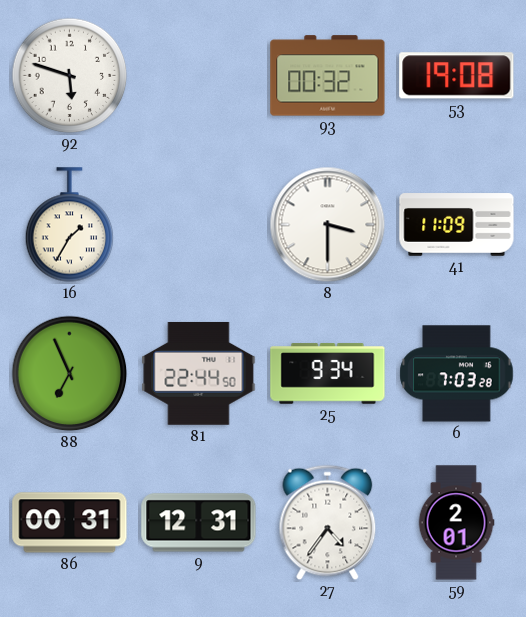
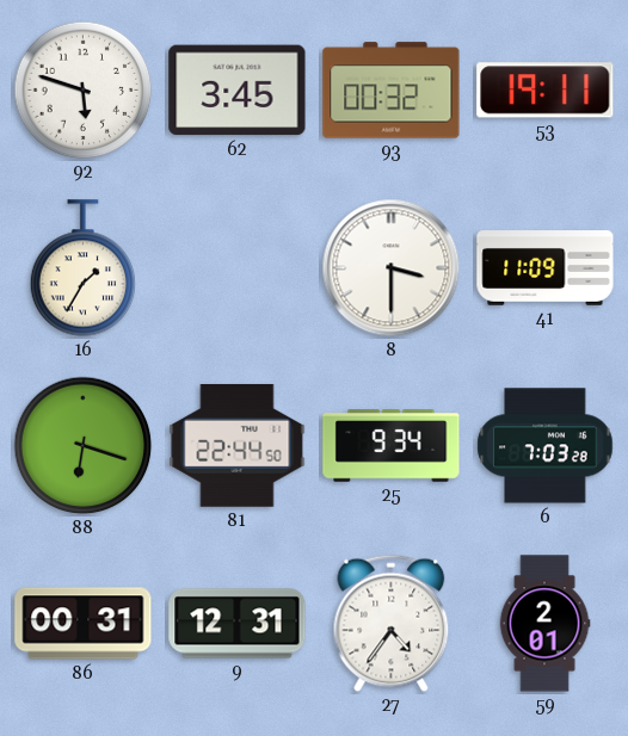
62: none -> 3:45
53: 19:08 -> 19:11
88: 6:56 -> 6:18
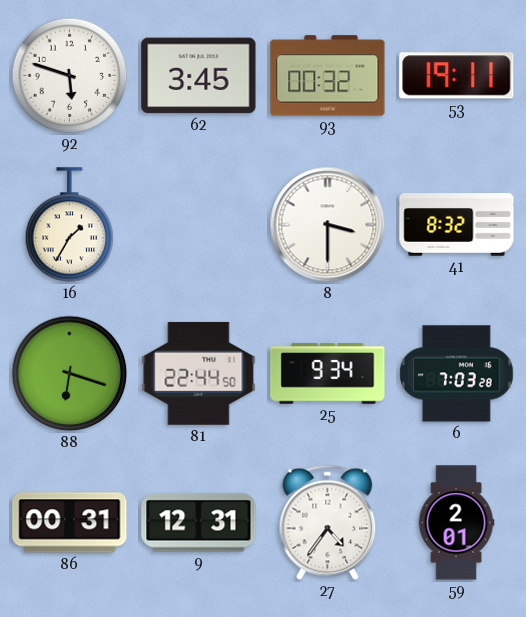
41: 11:09 -> 8:32
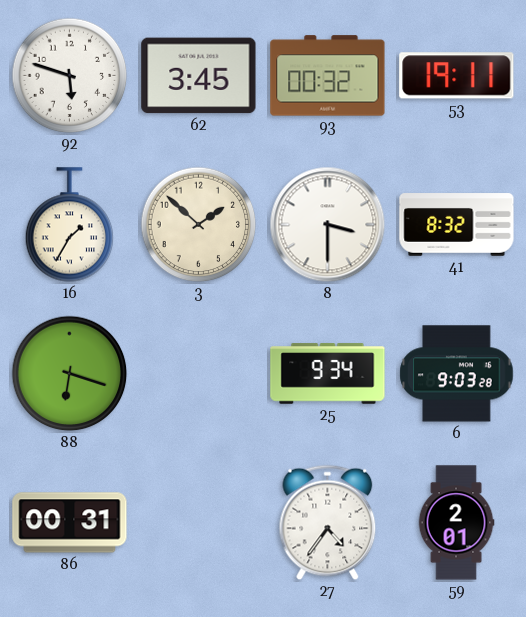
3: none -> 1:52
81: 22:44 -> none
6: 7:03 -> 9:03
9: 12:31 -> none
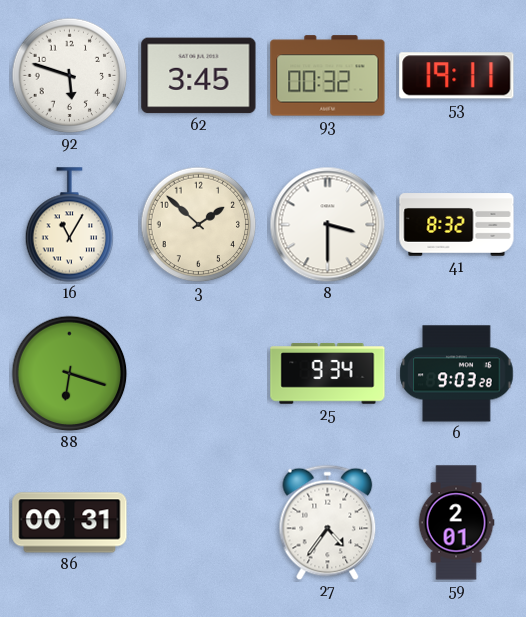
16: 1:35 -> 11:05
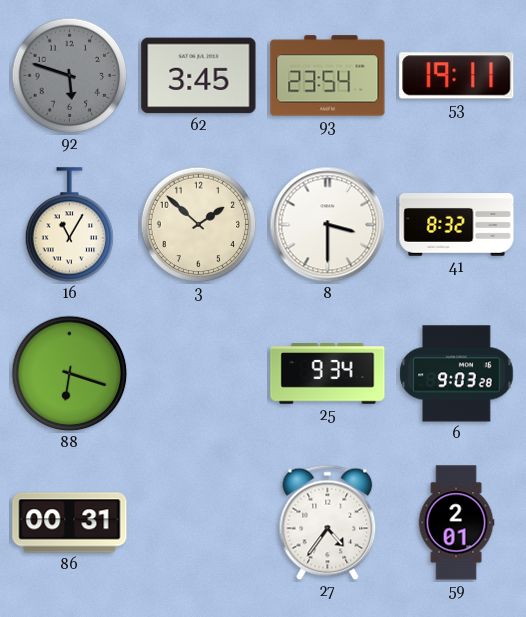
92 dial: white -> grey
93: 00:32 -> 23:54
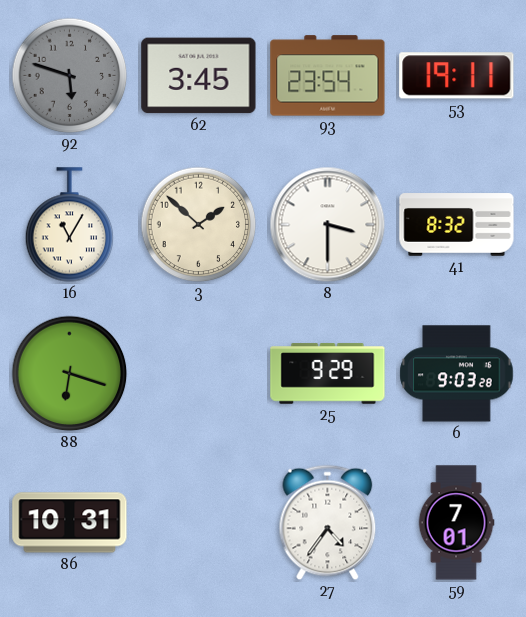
25: 9:34 -> 9:29
86: 00:31 -> 10:31
59: 2:01 -> 7:01
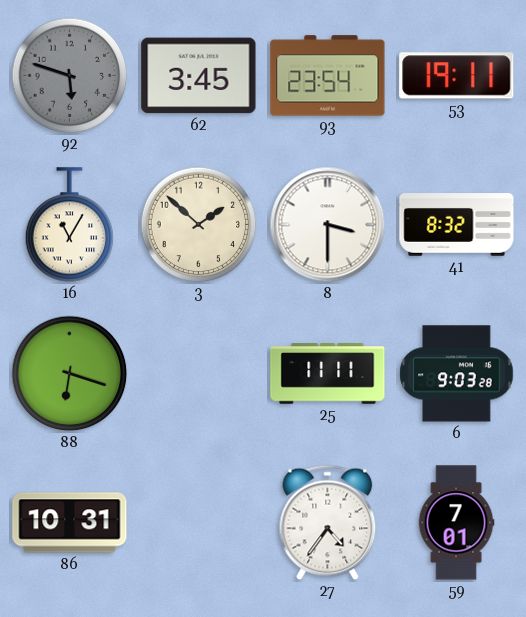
25: 9:29 -> 11:11
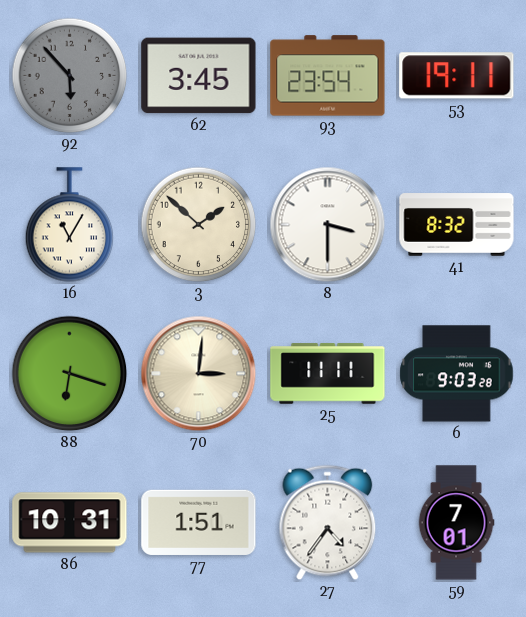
92: 5:48 -> 5:53
70: none -> 3:01
77: none -> 1:51
